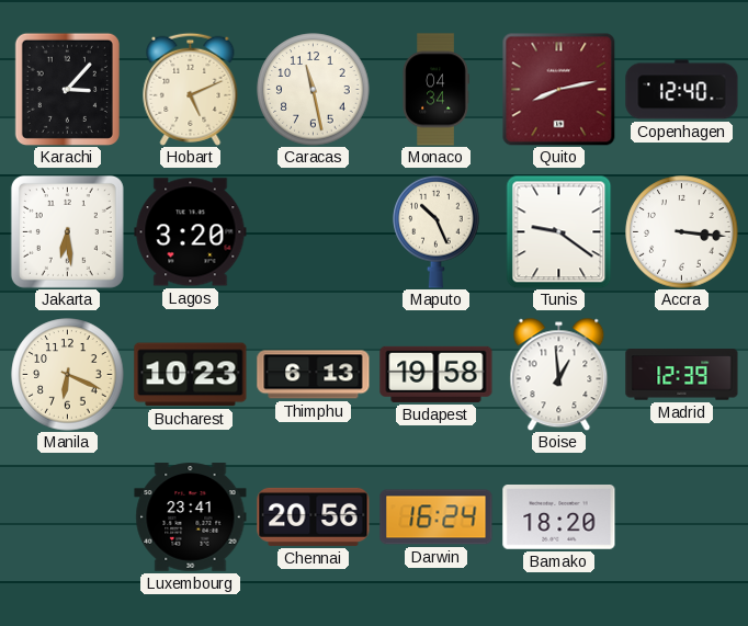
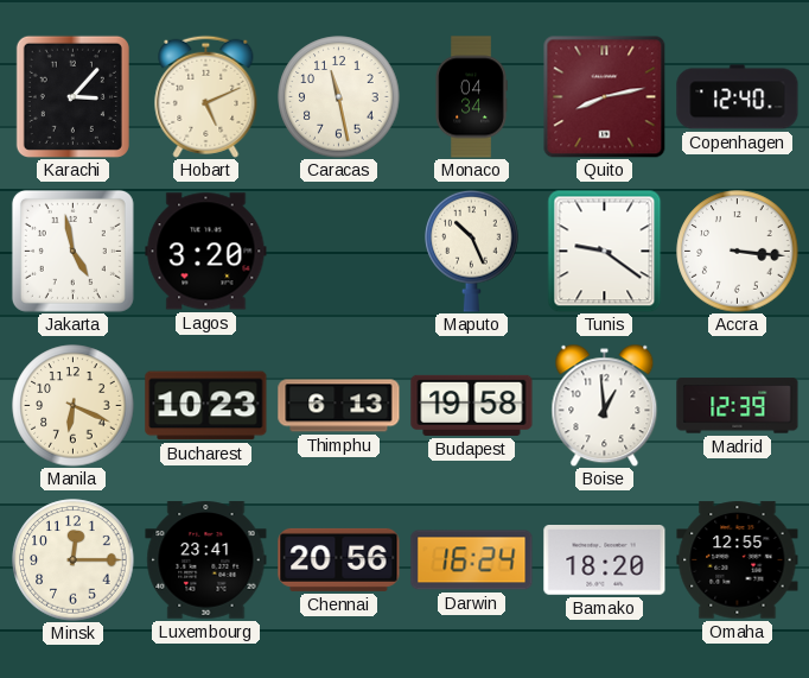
Jakarta: 6:29 -> 4:58
Minsk: none -> 12:15
Omaha: none -> 12:55
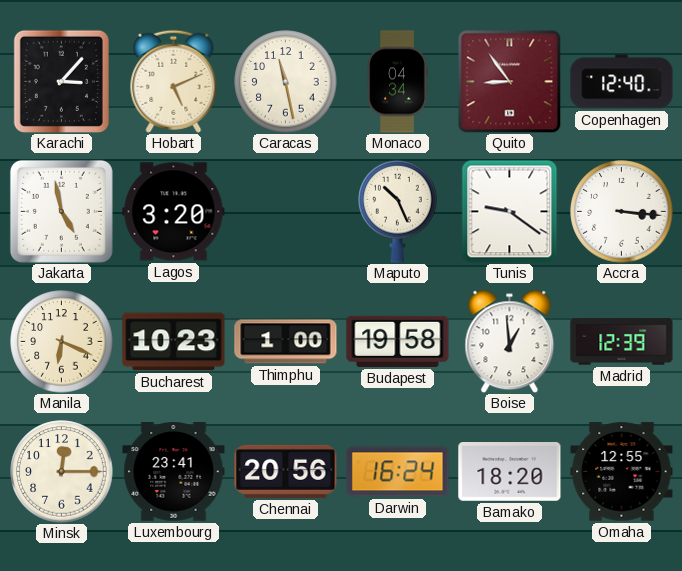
Quito: 8:13 -> 8:54
Thimphu: 6:13 -> 1:00
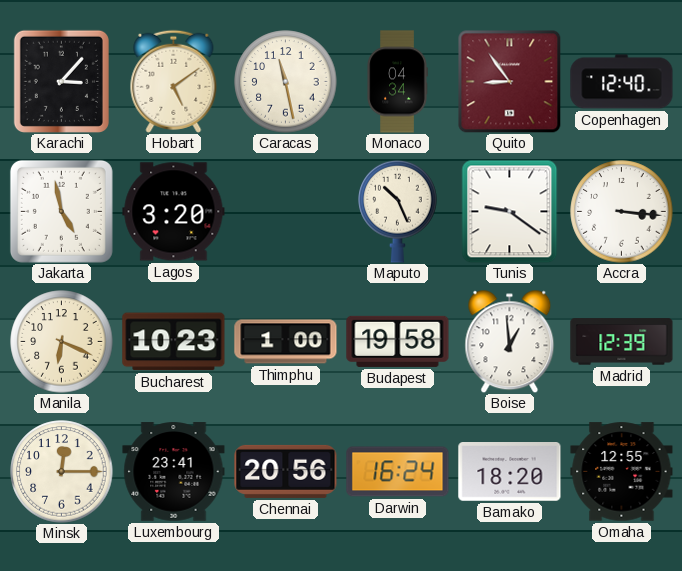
Hobart: 5:11 -> 5:09
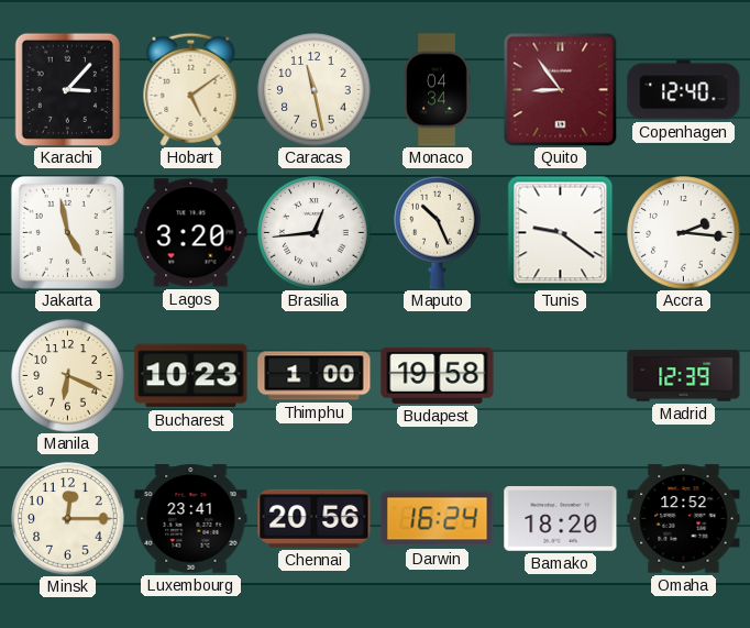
Brasilia: none -> 12:44
Accra: 3:16 -> 2:16
Boise: 12:59 -> none
Omaha: 12:55 -> 12:52
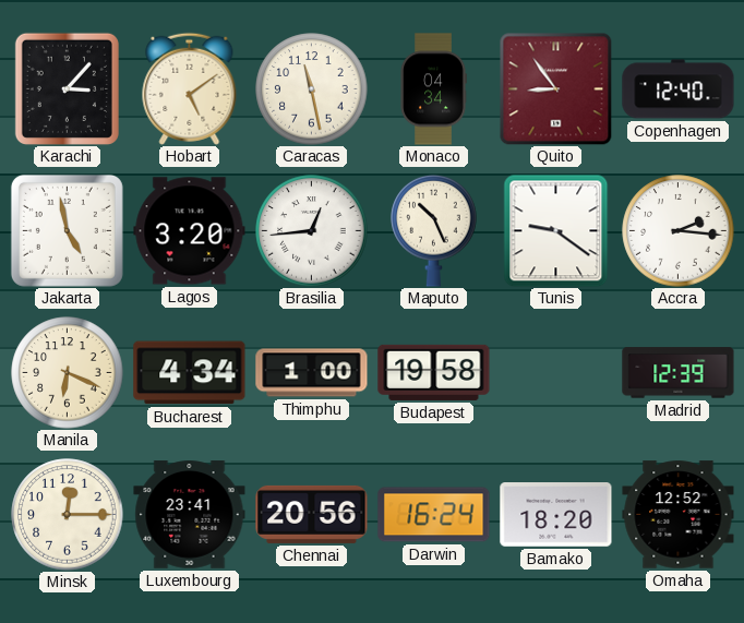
Bucharest: 10:23 -> 4:34
